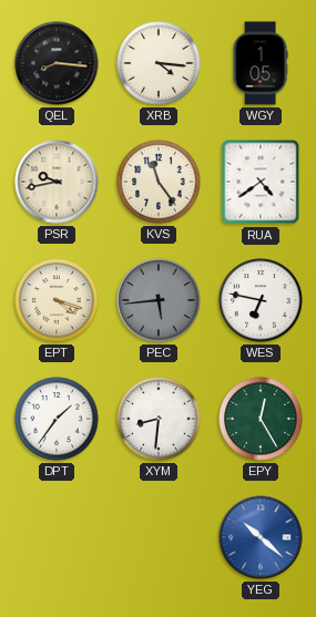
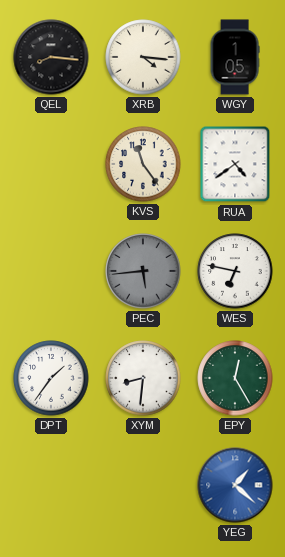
PSR: 9:43 -> none
EPT: 4:18 -> none
YEG: 10:22 -> 1:22
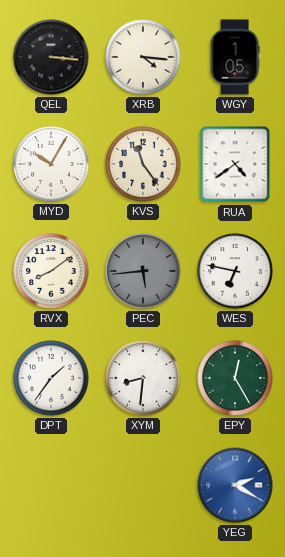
QEL: 8:16 -> 3:16
MYD: none -> 10:05
RVX: none -> 8:09
YEG: 1:22 -> 2:20
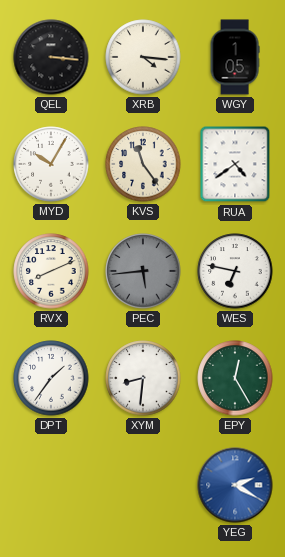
RVX: 8:09 -> 8:11
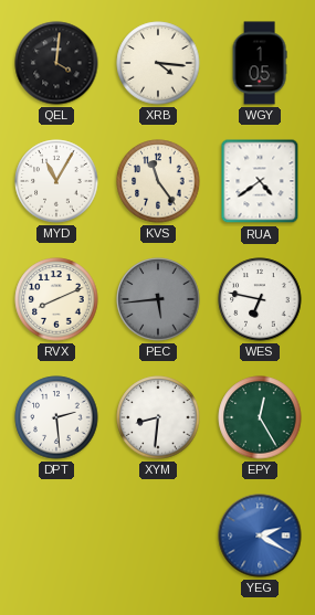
QEL: 3:16 -> 4:01
MYD: 10:05 -> 11:05
DPT: 1:36 -> 2:29
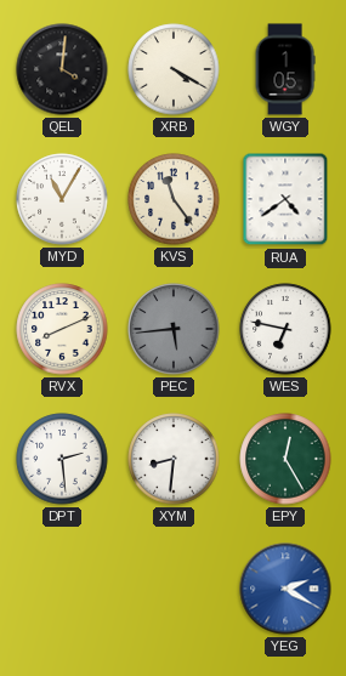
XRB: 4:16 -> 4:20
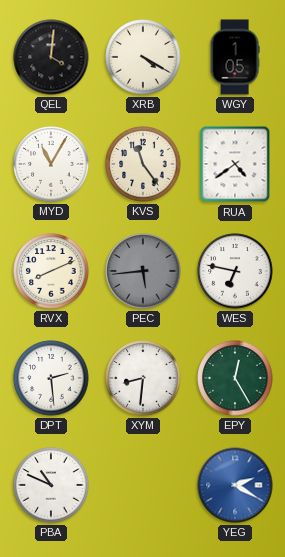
PBA: none -> 10:49
